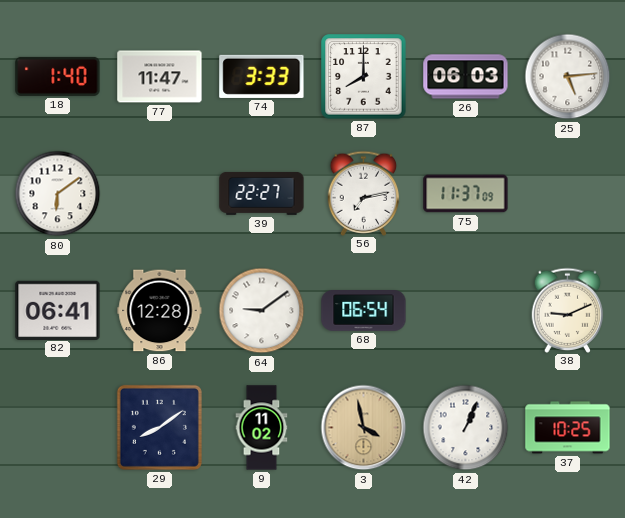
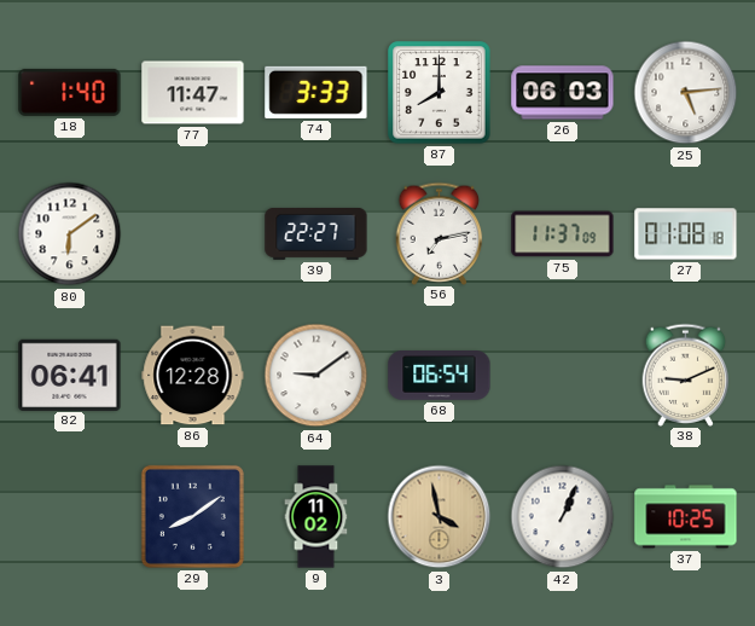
27: none -> 01:08
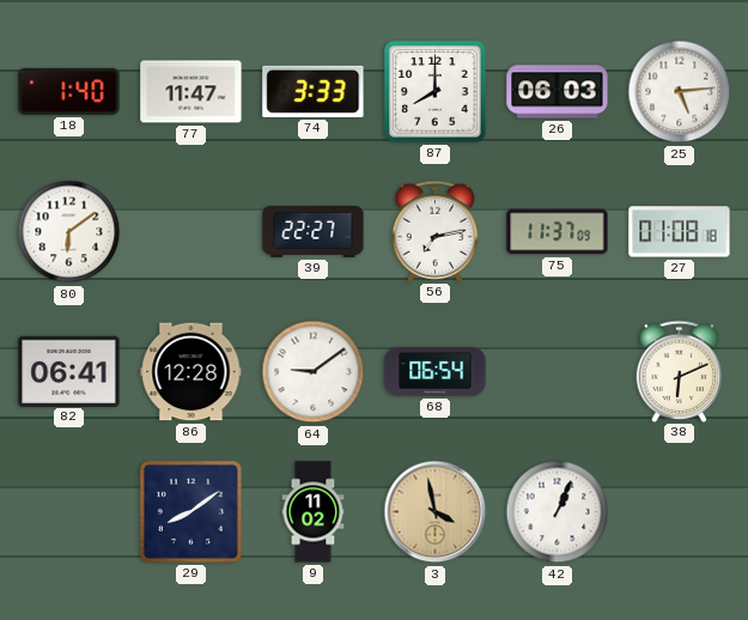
38: 9:11 -> 6:11
37: 10:25 -> none
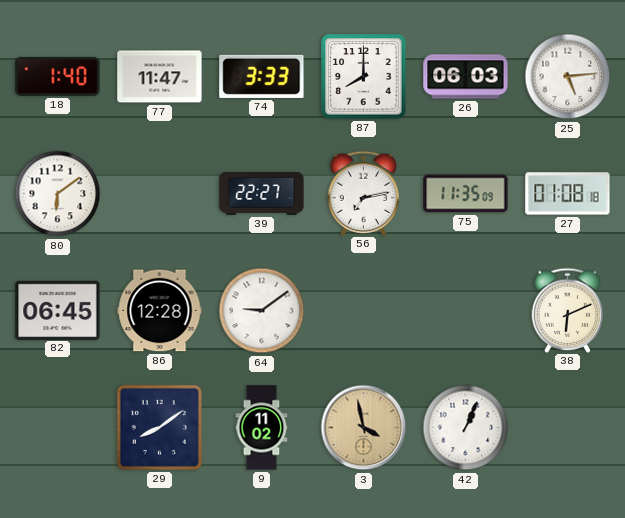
75: 11:37 -> 11:35
82: 06:41 -> 06:45
68: 06:54 -> none
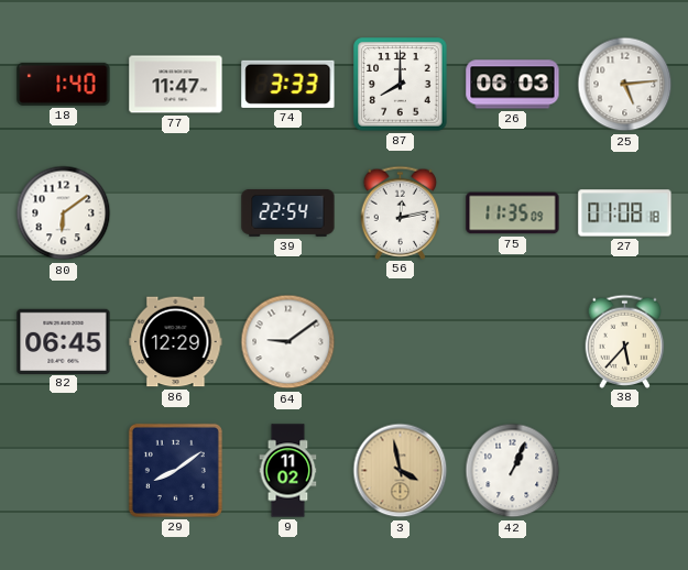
39: 22:27 -> 22:54
56: 7:13 -> 12:13
86: 12:28 -> 12:29
38: 6:11 -> 5:37
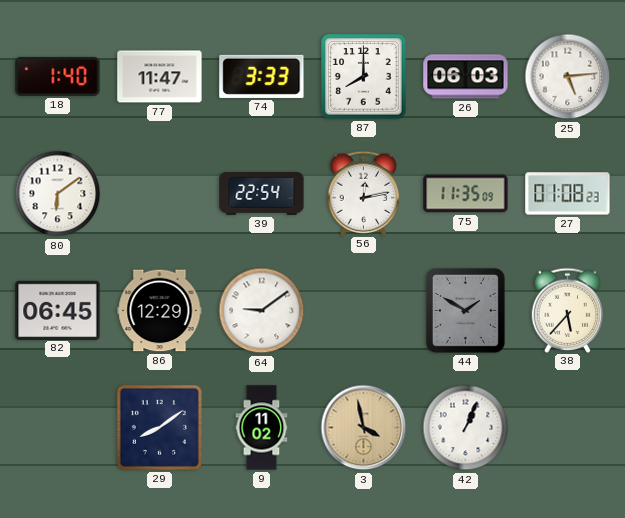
27: 01:08:18 -> 01:08:23
44: none -> 1:50
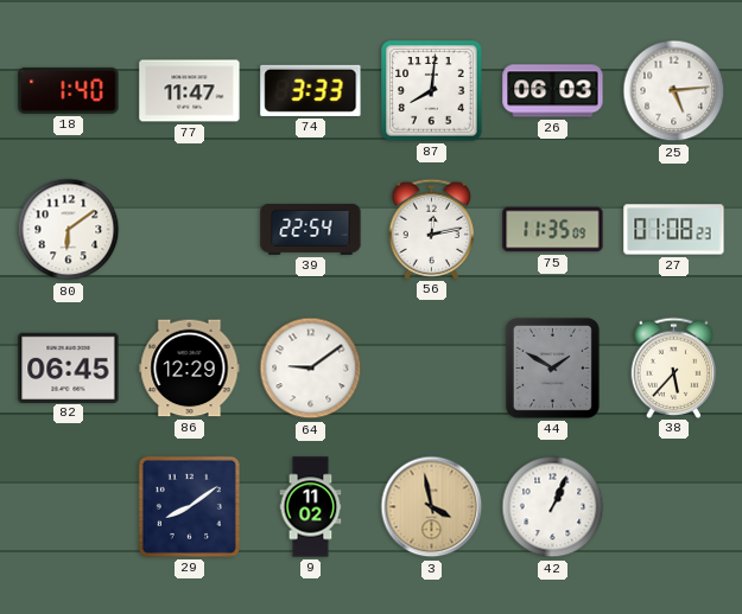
87: 8:00 -> 8:01
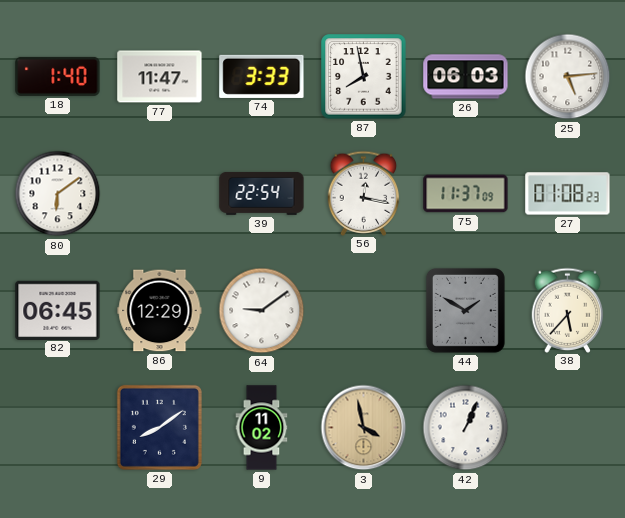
87: 8:01 -> 7:58
56: 12:13 -> 12:17
75: 11:35 -> 11:37
